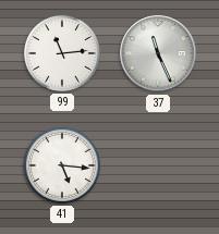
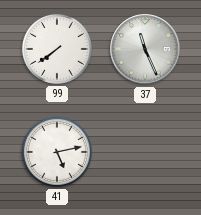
99: 11:14 -> 7:39
41: 5:16 -> 5:13
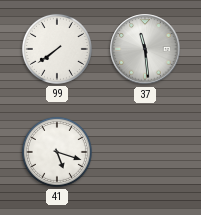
37: 11:26 -> 11:29
41: 5:13 -> 5:18
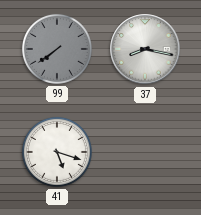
99 dial: white -> grey
37: 11:29 -> 8:17
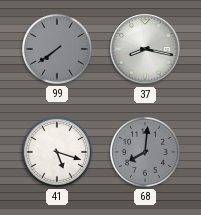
68: none -> 8:01
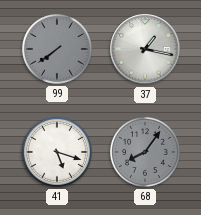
37: 8:17 -> 1:17
68: 8:01 -> 8:06
